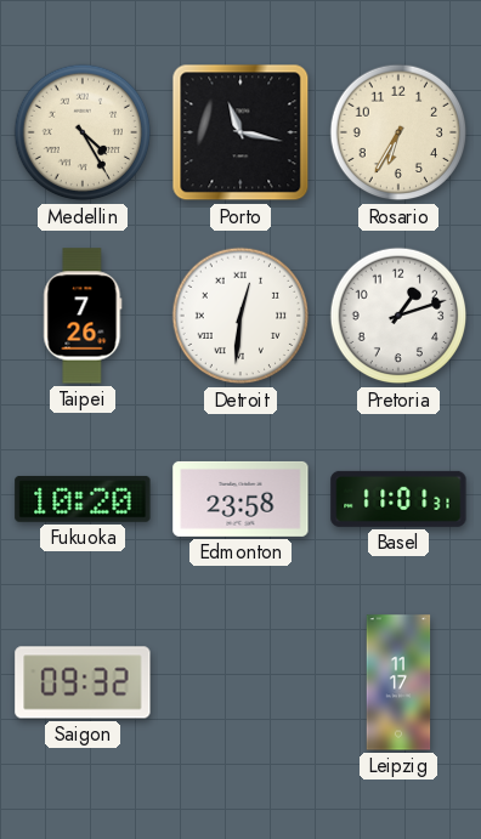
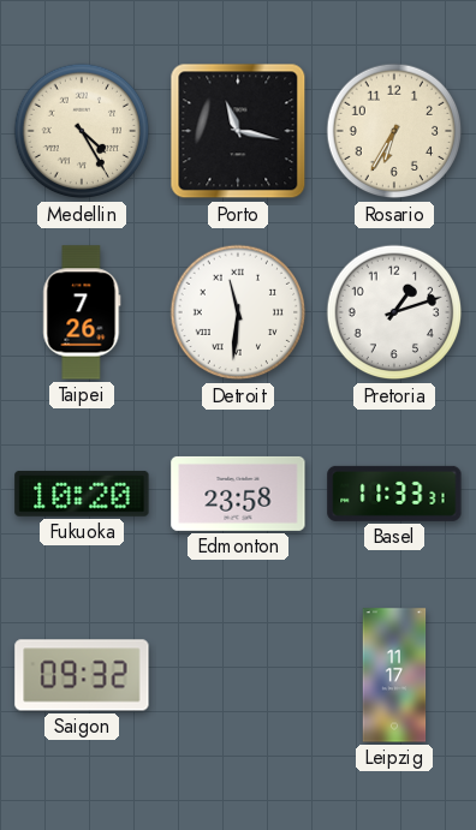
Detroit: 12:31 -> 11:31
Basel: 11:01 -> 11:33
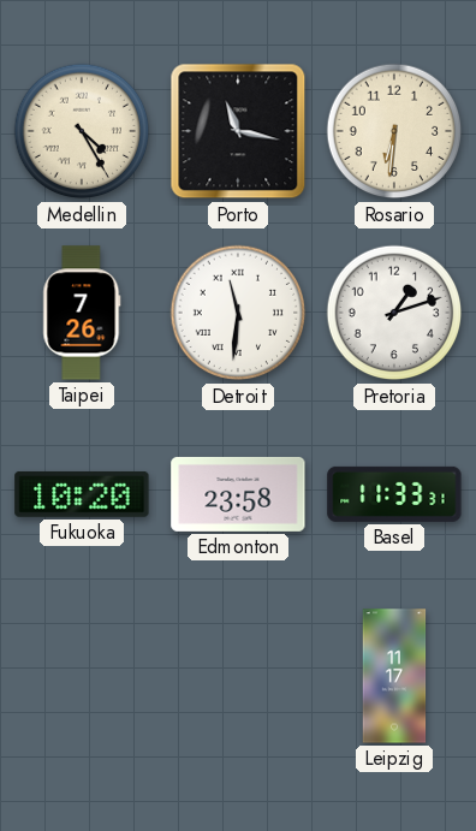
Rosario: 6:35 -> 6:31
Saigon: 09:32 -> none
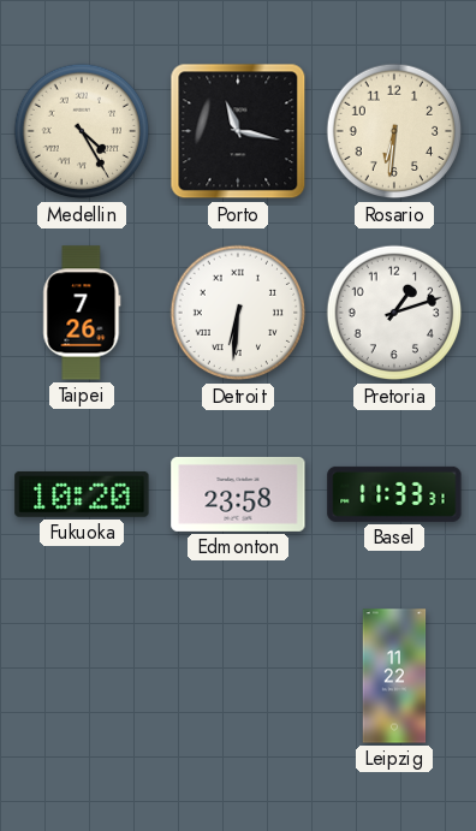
Detroit: 11:31 -> 6:31
Leipzig: 11:17 -> 11:22
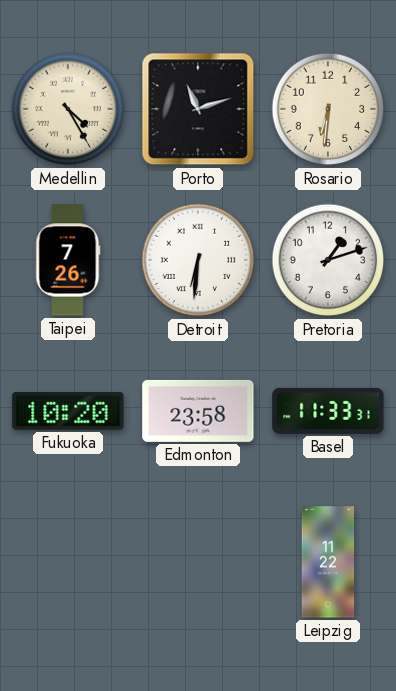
Porto: 11:17 -> 11:12
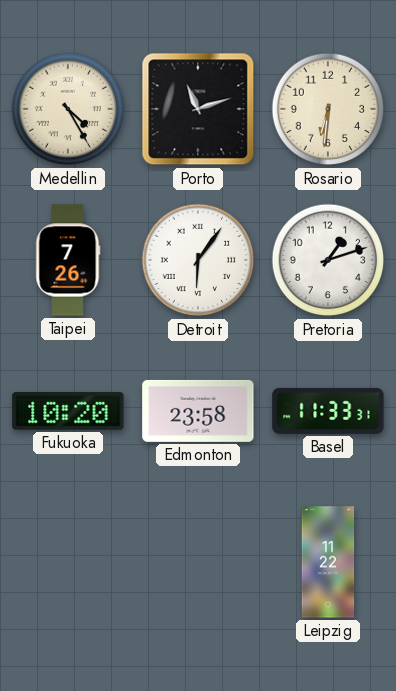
Detroit: 6:31 -> 6:06
